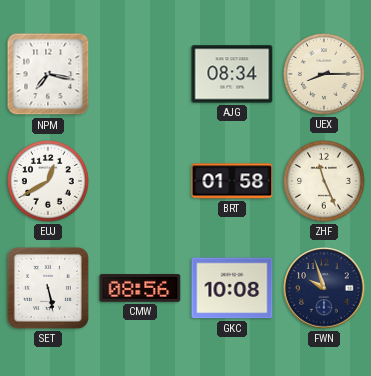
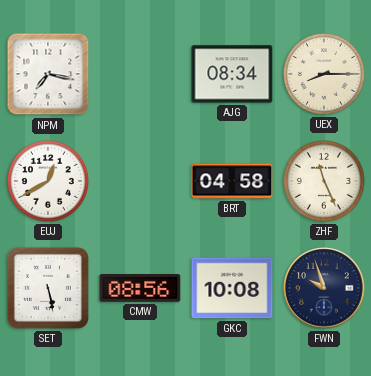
BRT: 01:58 -> 04:58
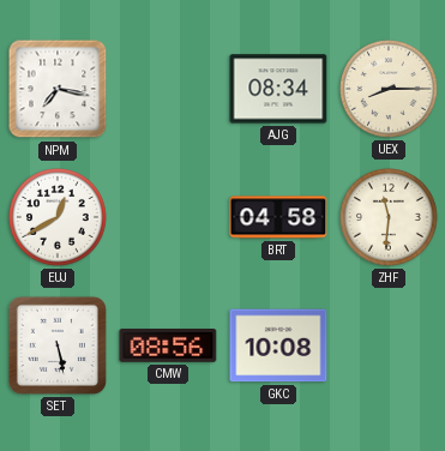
ZHF: 11:26 -> 11:31
FWN: 9:57 -> none
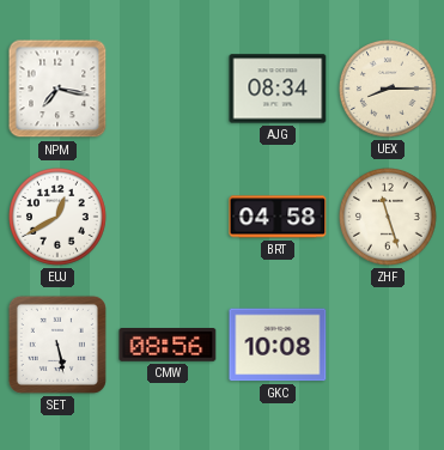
ZHF: 11:31 -> 11:27
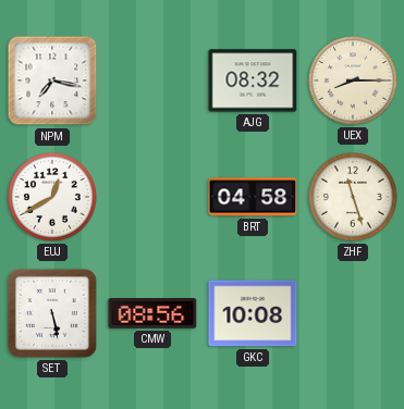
AJG: 08:34 -> 08:32
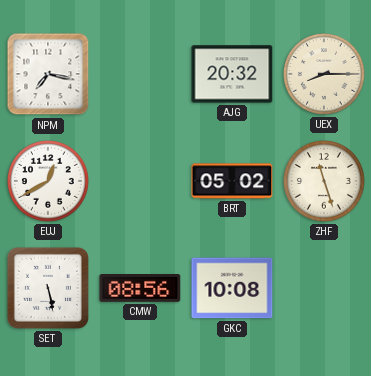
AJG: 08:32 -> 20:32
BRT: 04:58 -> 05:02
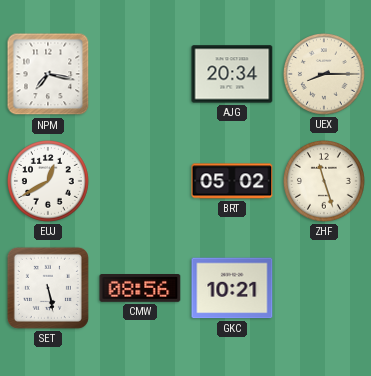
AJG: 20:32 -> 20:34
GKC: 10:08 -> 10:21
